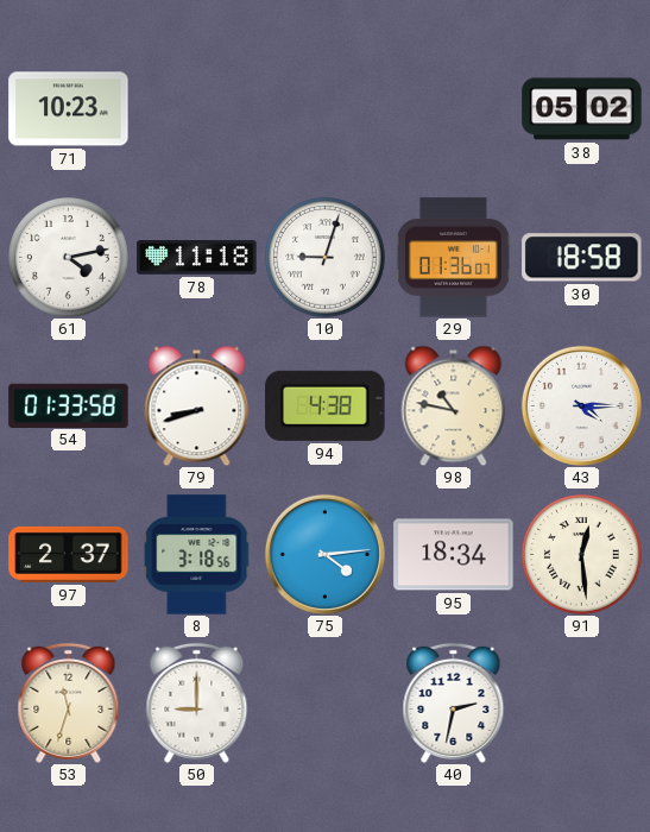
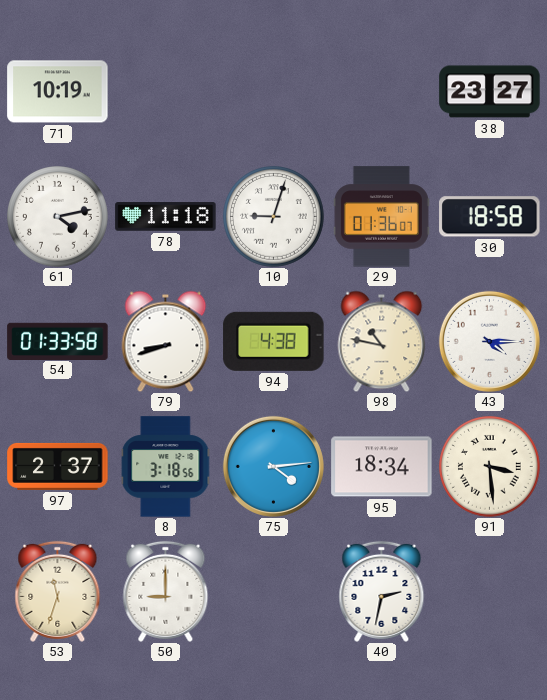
71: 10:23 -> 10:19
38: 05:02 -> 23:27
91: 12:29 -> 3:29
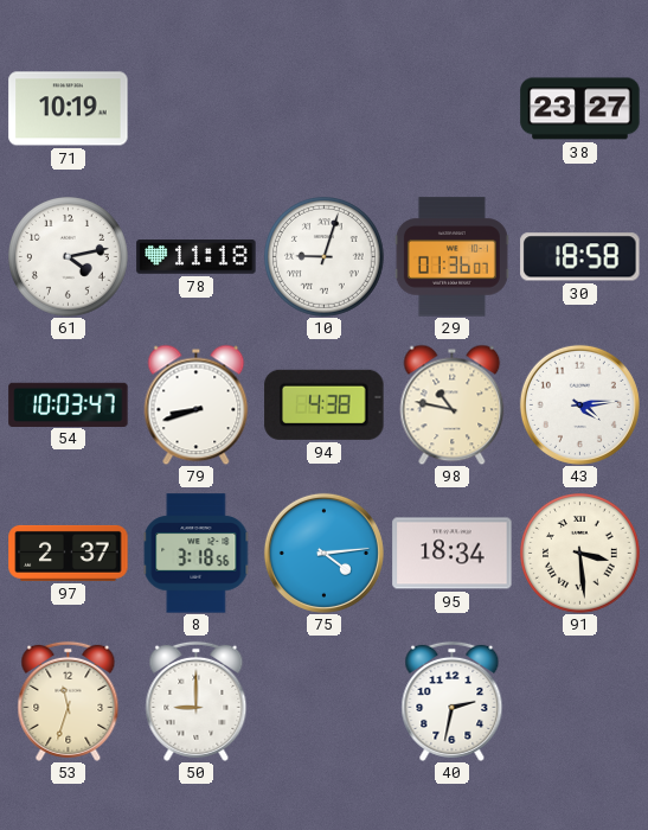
54: 01:33 -> 10:03
43: 4:15 -> 4:14
